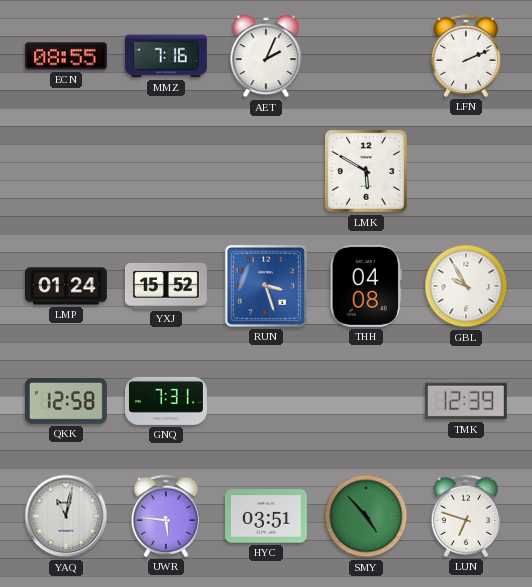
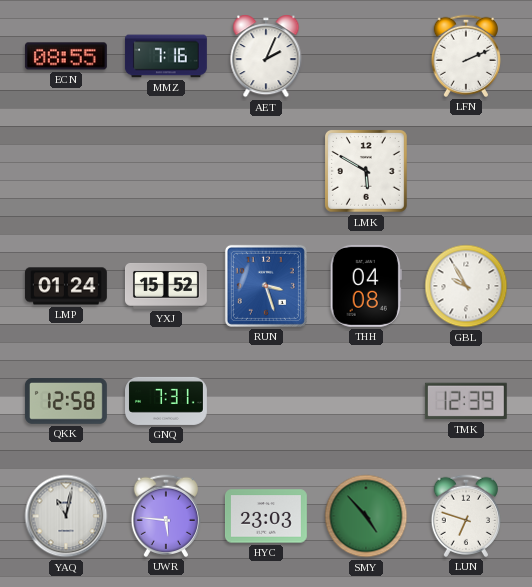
HYC: 03:51 -> 23:03
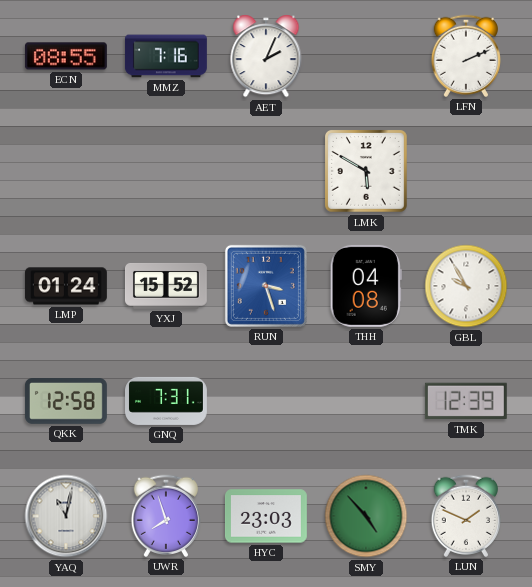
UWR: 5:46 -> 7:57
LUN: 6:48 -> 1:49
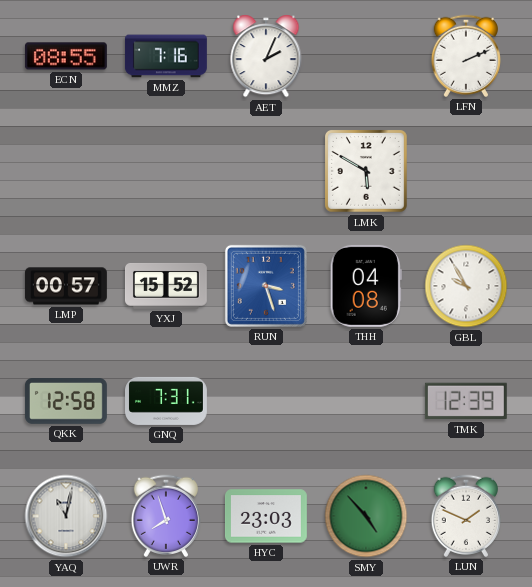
LMP: 01:24 -> 00:57
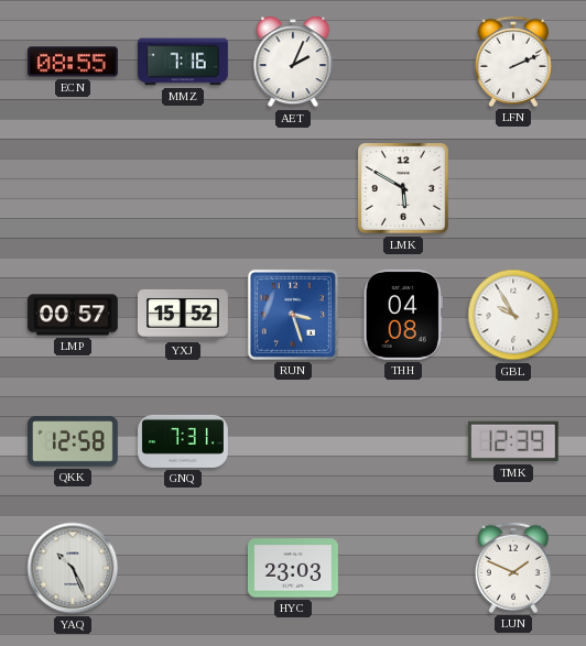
YAQ: 11:02 -> 10:26
UWR: 7:57 -> none
SMY: 4:53 -> none
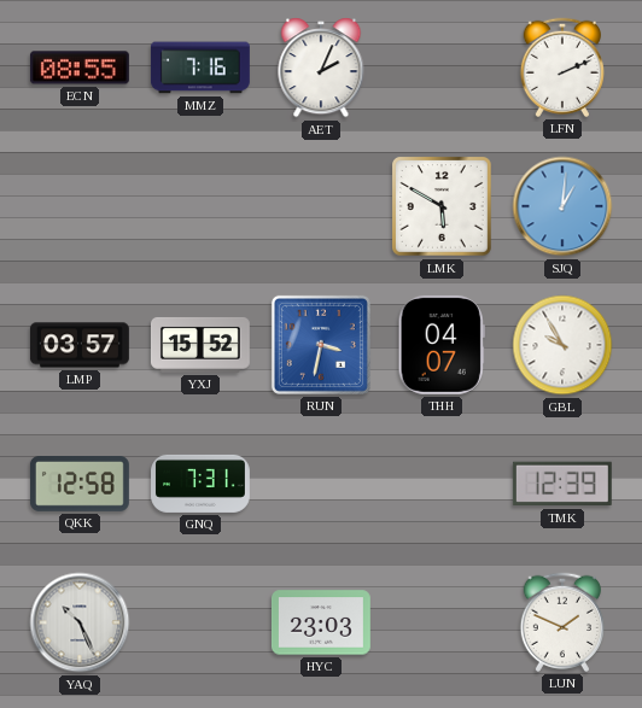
SJQ: none -> 1:01
LMP: 00:57 -> 03:57
RUN: 3:27 -> 3:32
THH: 04:08 -> 04:07
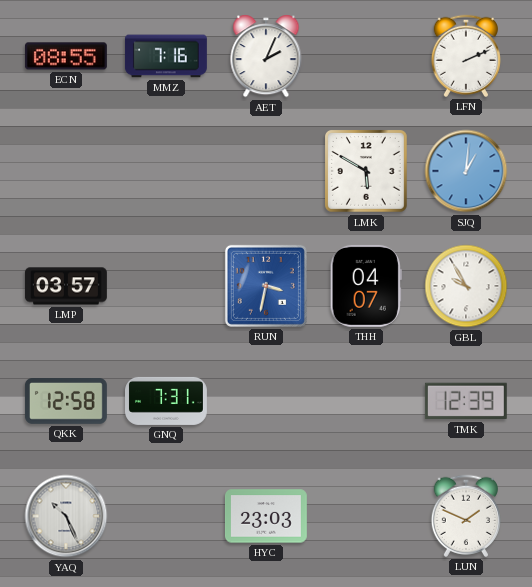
YXJ: 15:52 -> none
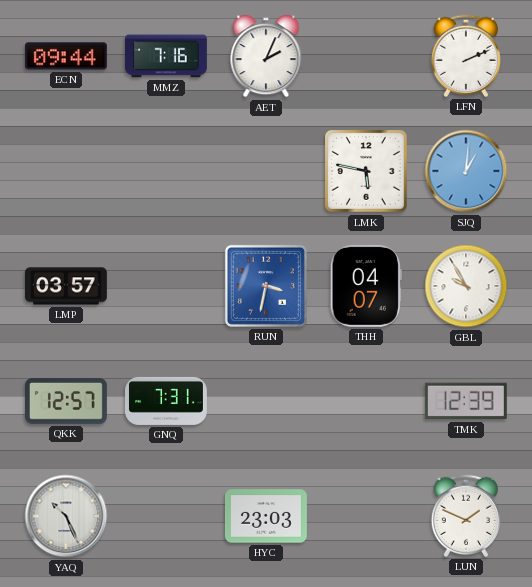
ECN: 08:55 -> 09:44
LMK: 5:50 -> 5:47
QKK: 12:58 -> 12:57
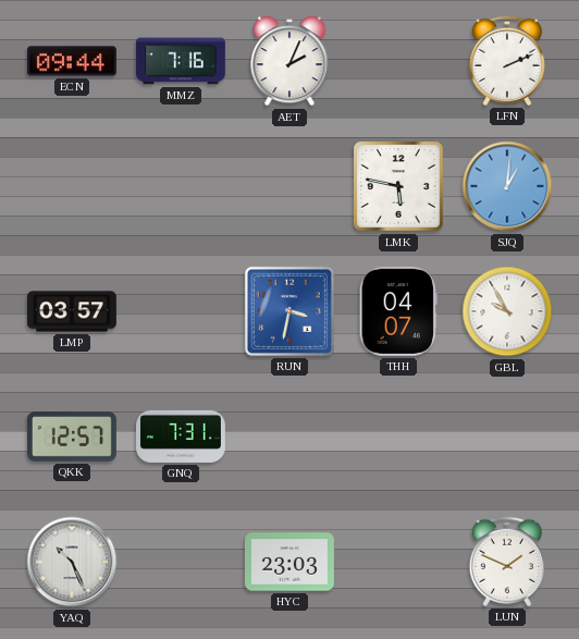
TMK: 12:39 -> none
